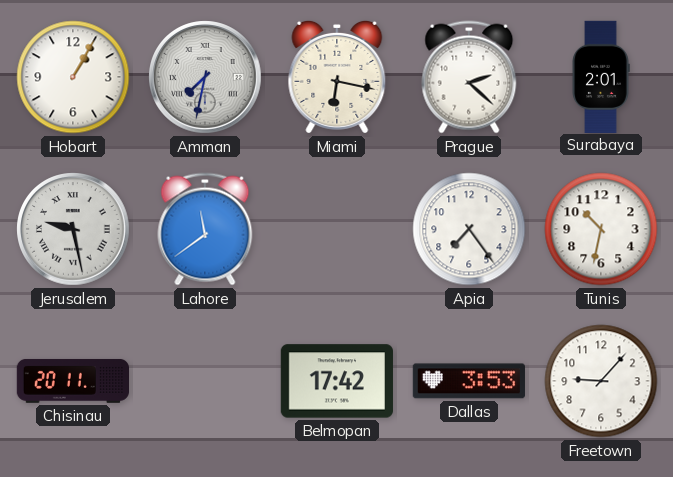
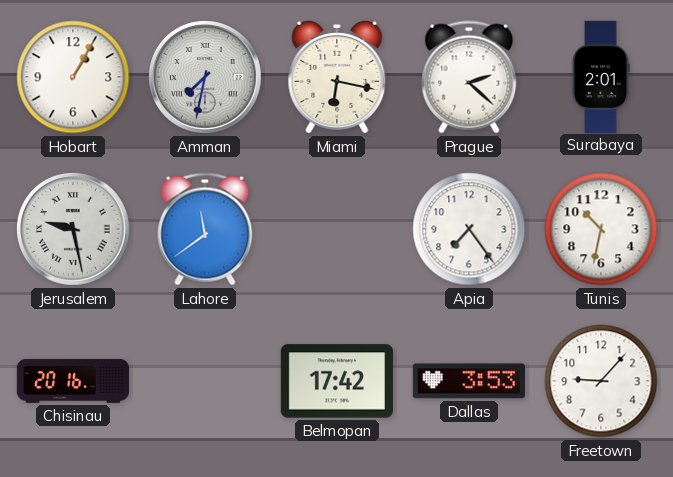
Chisinau: 20:11 -> 20:16
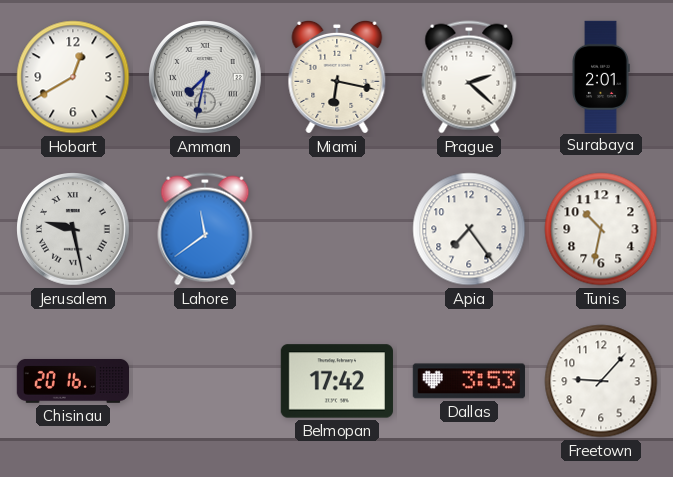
Hobart: 1:05 -> 12:40
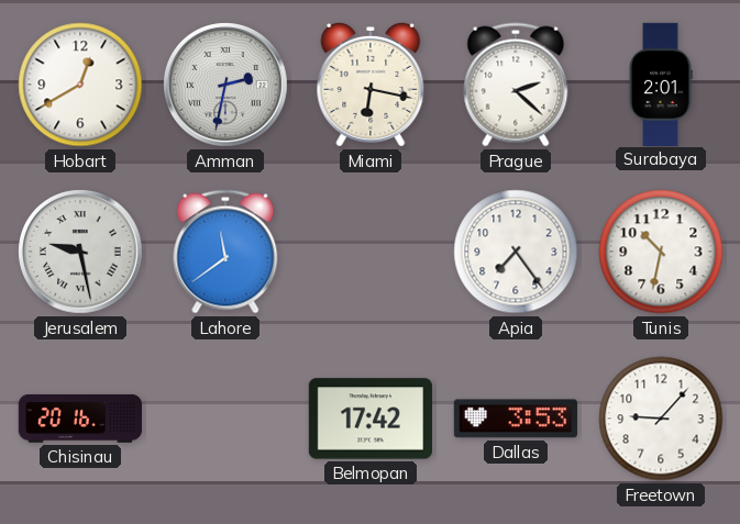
Amman: 7:32 -> 2:32
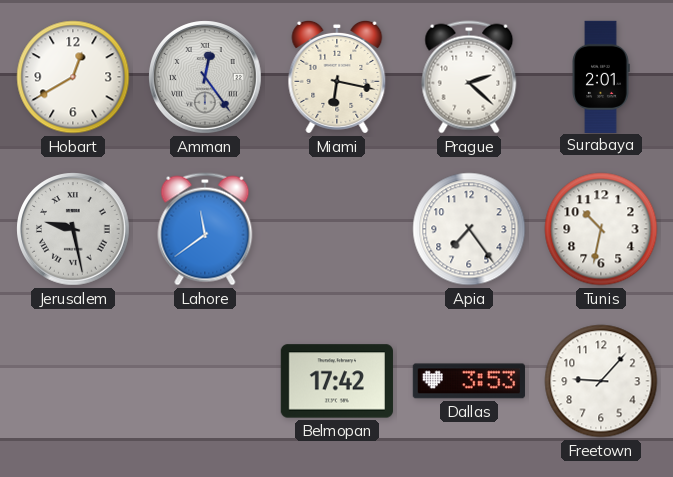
Amman: 2:32 -> 12:24
Chisinau: 20:16 -> none
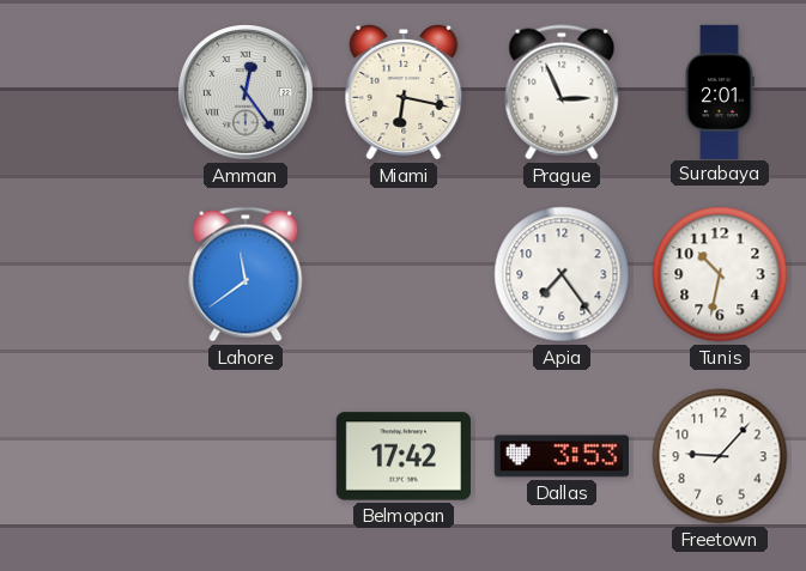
Hobart: 12:40 -> none
Prague: 2:22 -> 2:56
Jerusalem: 9:28 -> none
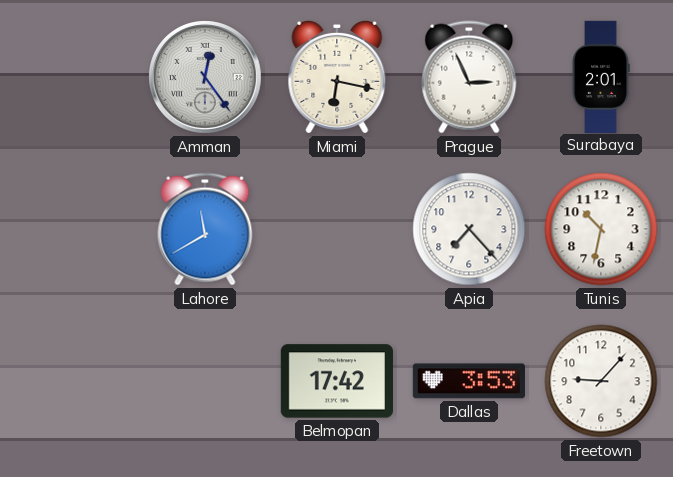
Lahore: 11:39 -> 11:40
Apia: 7:24 -> 7:23
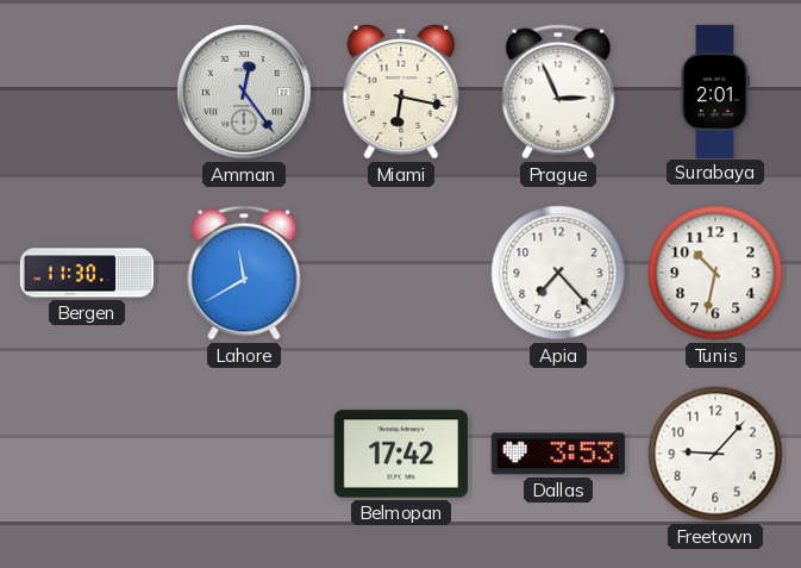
Bergen: none -> 11:30
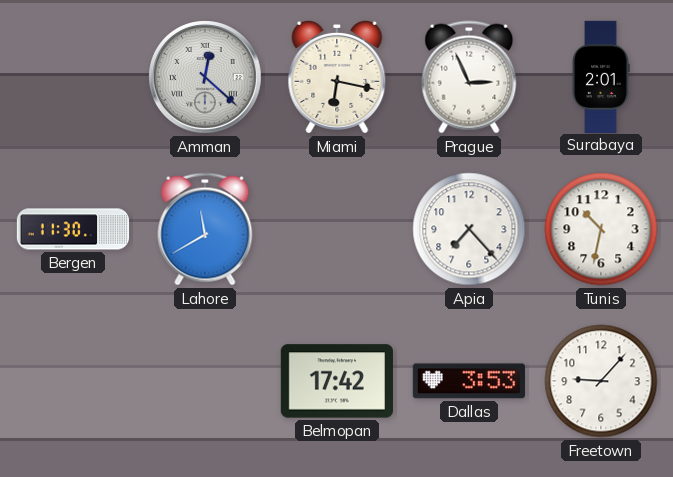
Amman: 12:24 -> 12:22
